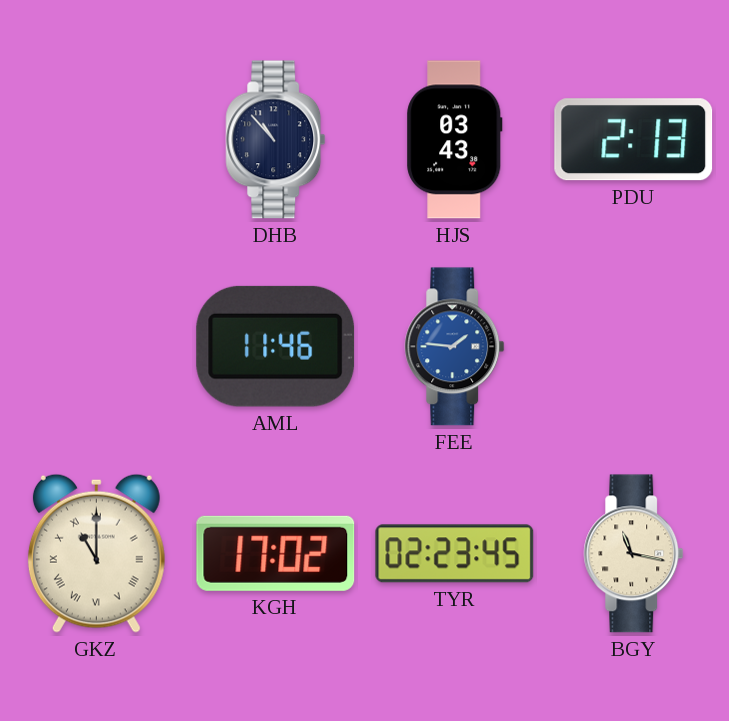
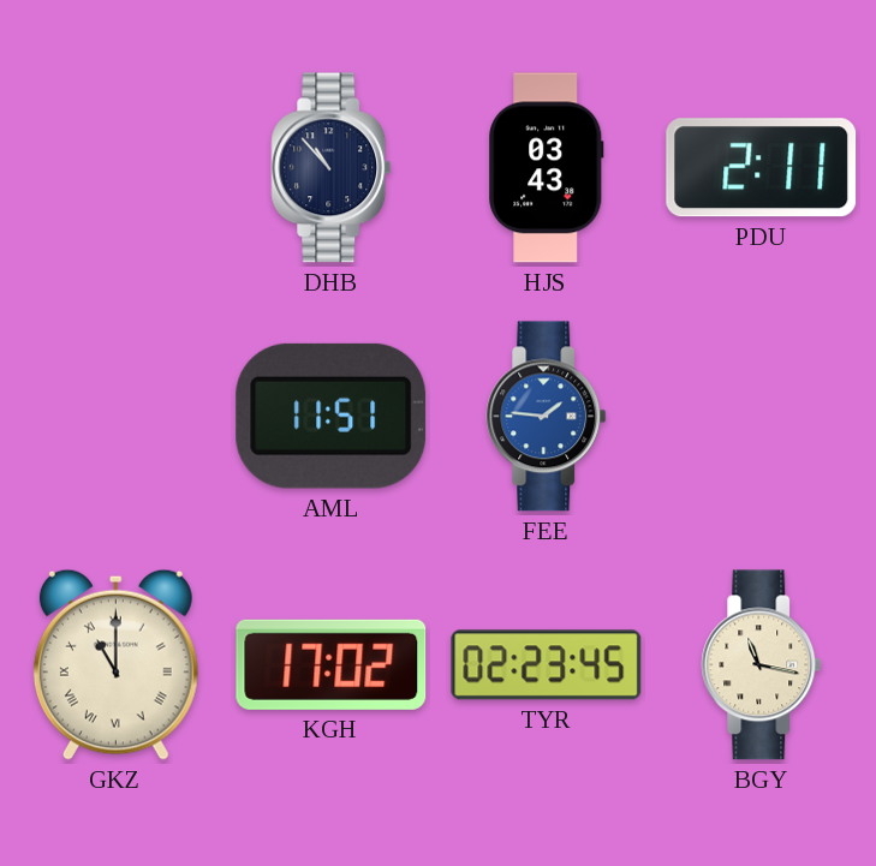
PDU: 2:13 -> 2:11
AML: 11:46 -> 11:51
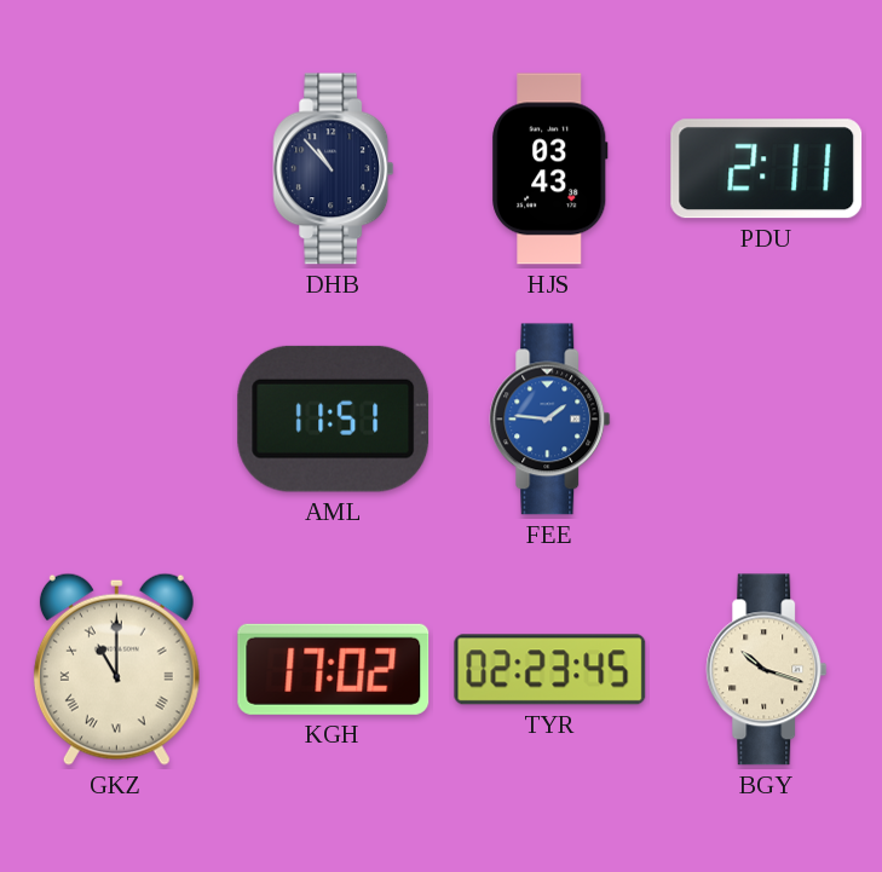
BGY: 11:17 -> 10:18
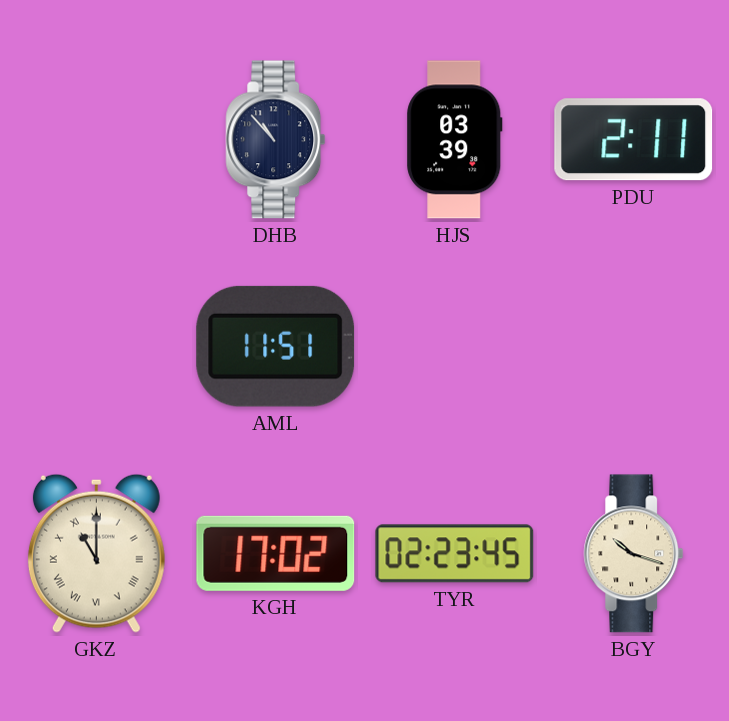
HJS: 03:43 -> 03:39
FEE: 1:46 -> none
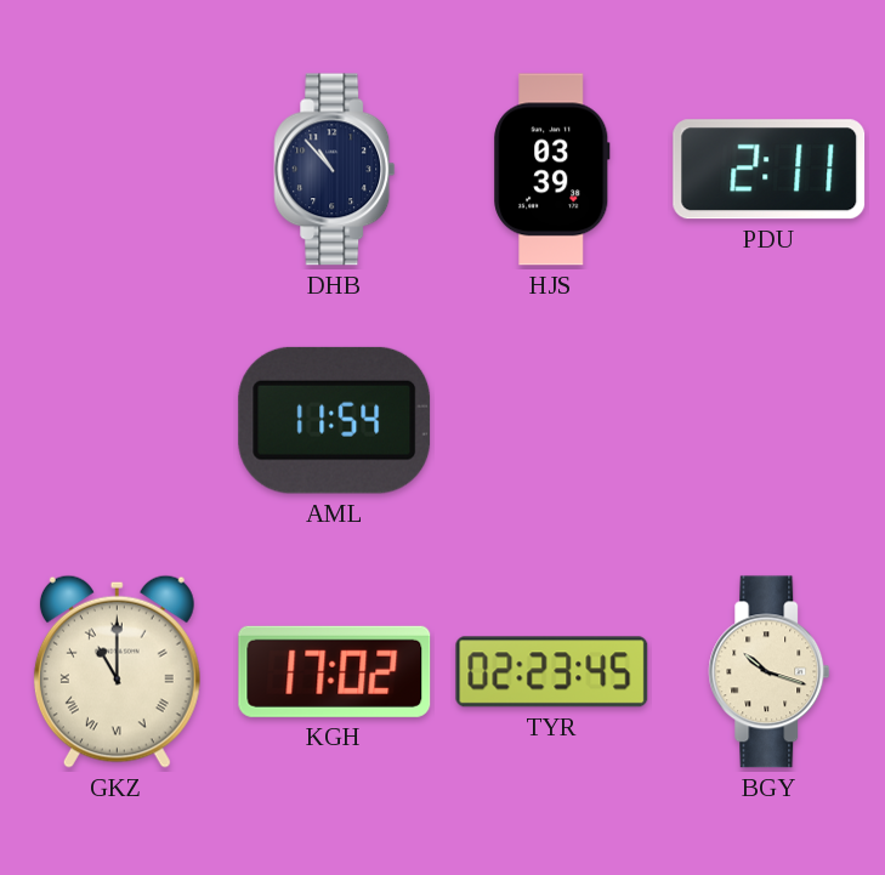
AML: 11:51 -> 11:54
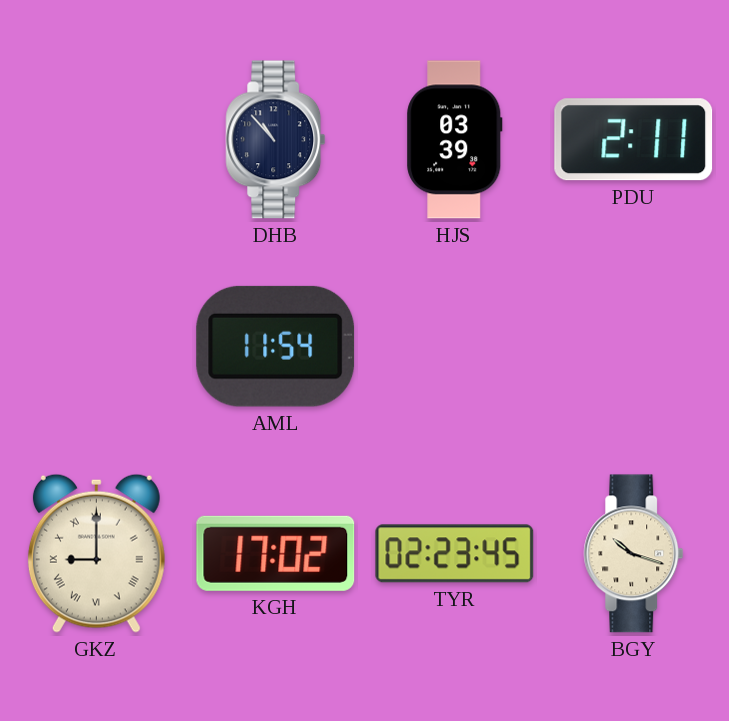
GKZ: 11:00 -> 9:00
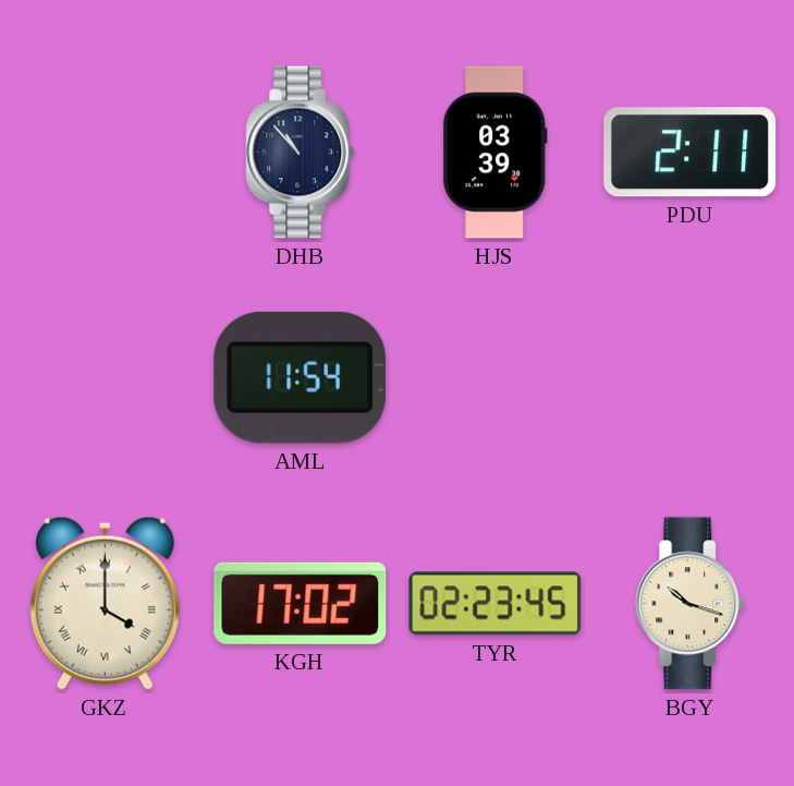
GKZ: 9:00 -> 4:00
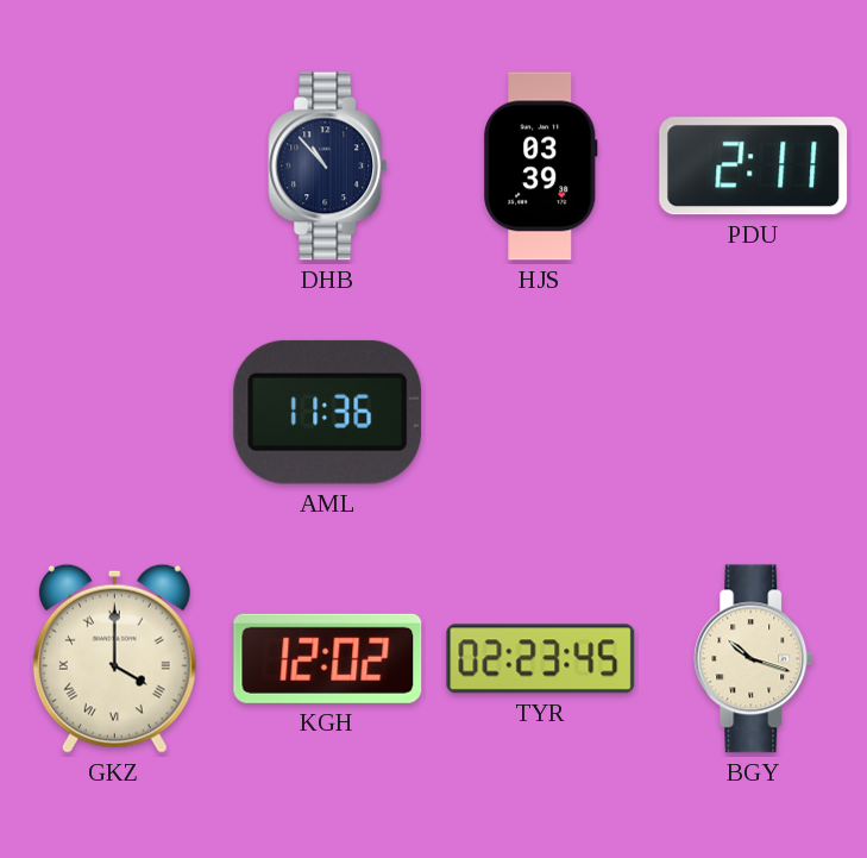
AML: 11:54 -> 11:36
KGH: 17:02 -> 12:02
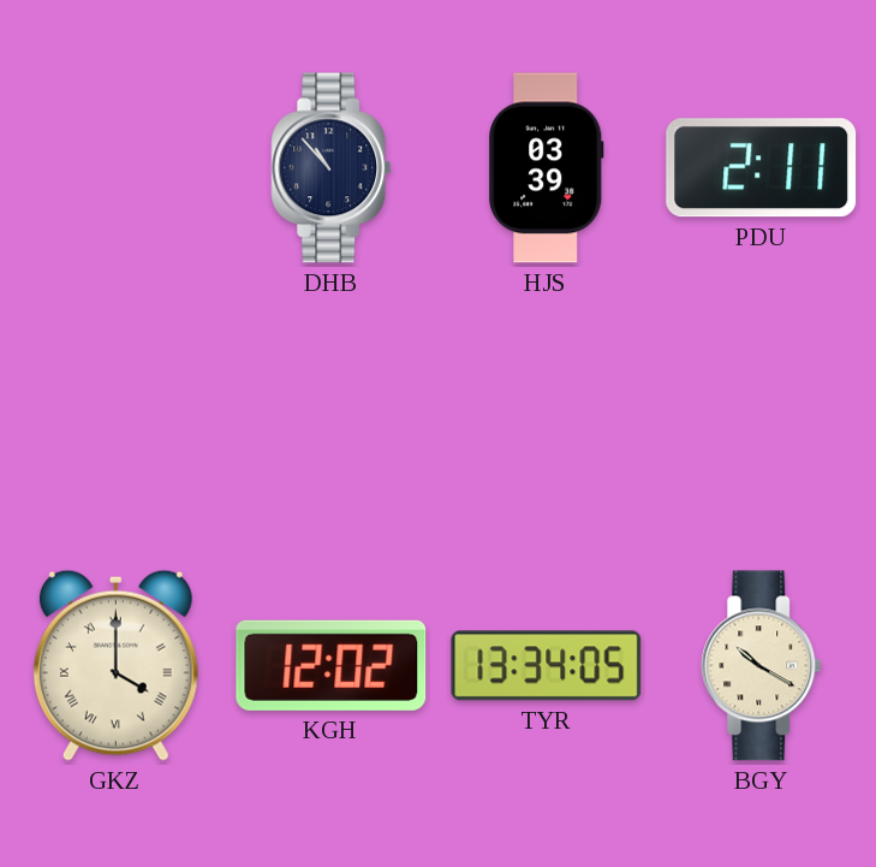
AML: 11:36 -> none
TYR: 02:23 -> 13:34
BGY: 10:18 -> 10:20
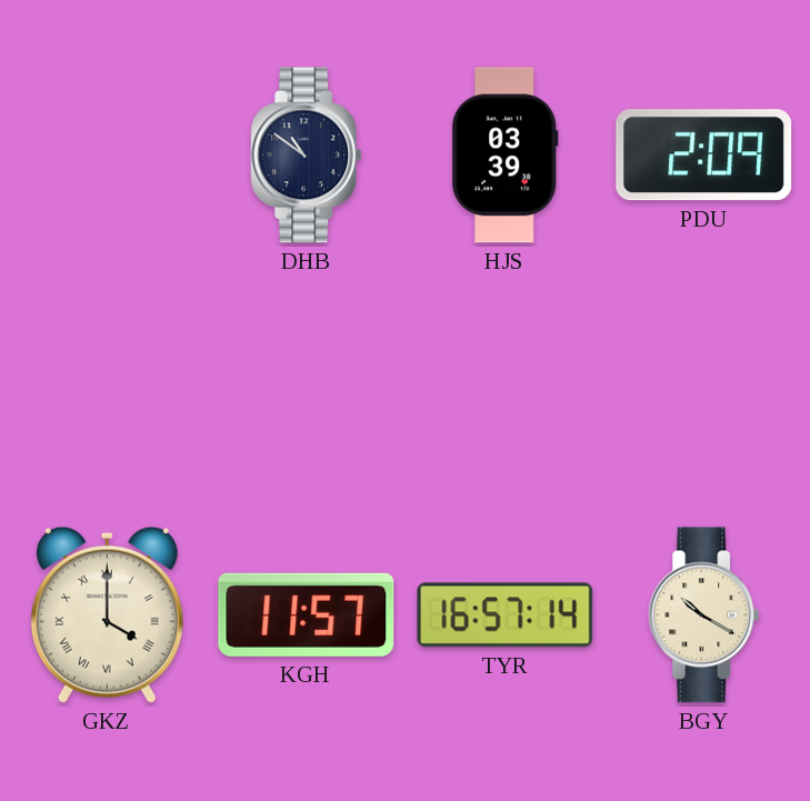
DHB: 10:53 -> 10:51
PDU: 2:11 -> 2:09
KGH: 12:02 -> 11:57
TYR: 13:34 -> 16:57
